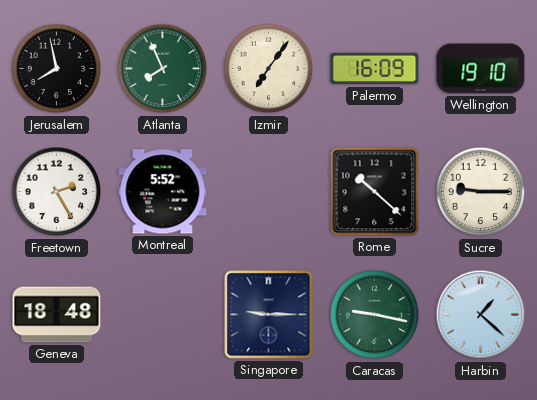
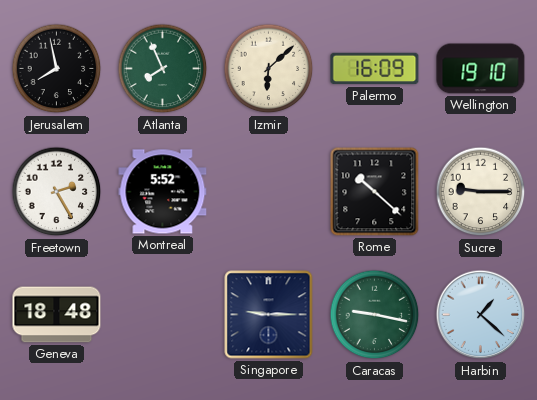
Izmir: 7:06 -> 6:08
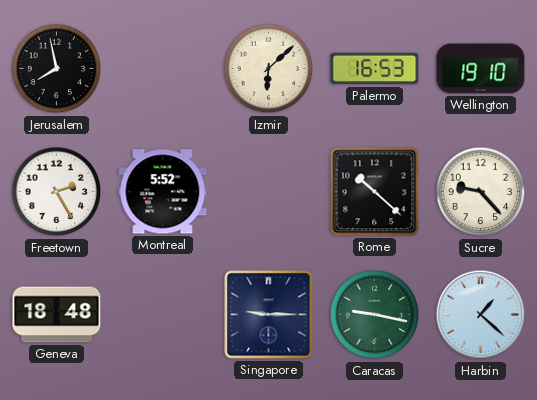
Atlanta: 7:56 -> none
Palermo: 16:09 -> 16:53
Sucre: 9:15 -> 9:23
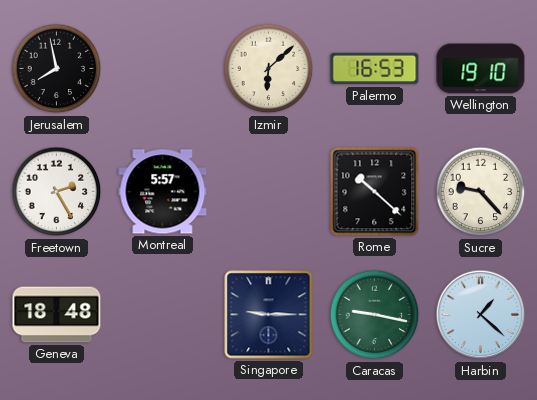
Montreal: 5:52 -> 5:57
